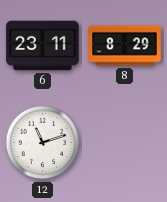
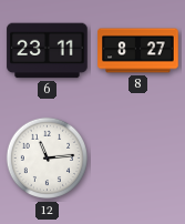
8: 8:29 -> 8:27
12: 11:12 -> 11:14
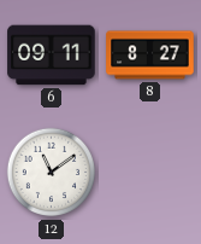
6: 23:11 -> 09:11
12: 11:14 -> 11:09
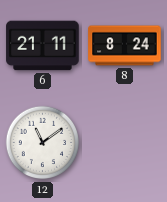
6: 09:11 -> 21:11
8: 8:27 -> 8:24
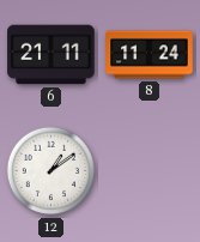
8: 8:24 -> 11:24
12: 11:09 -> 1:09
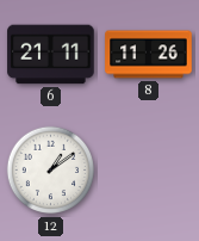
8: 11:24 -> 11:26
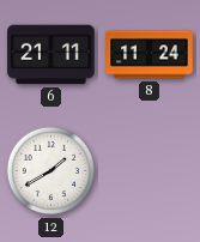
8: 11:26 -> 11:24
12: 1:09 -> 1:40
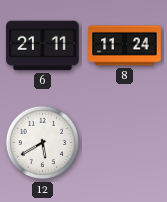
12: 1:40 -> 5:40
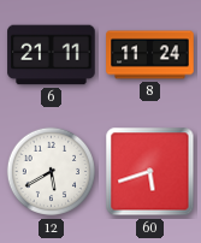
60: none -> 5:42
